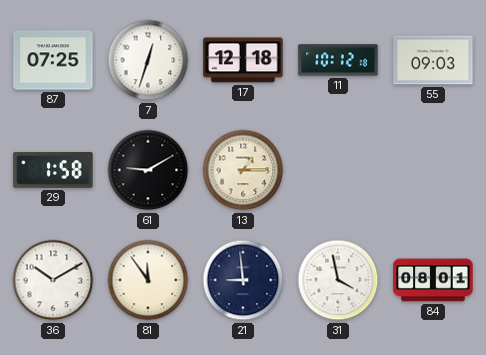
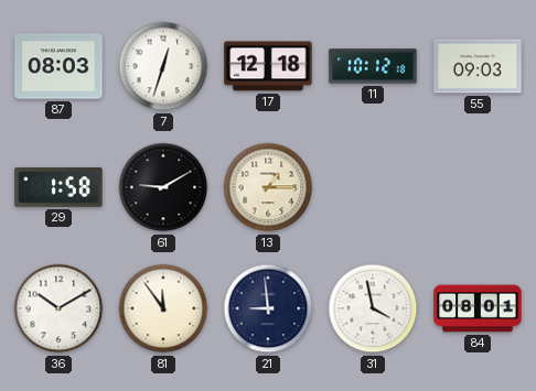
87: 07:25 -> 08:03
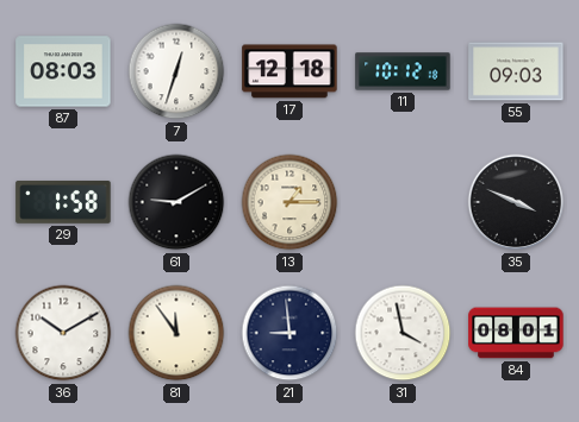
35: none -> 3:49
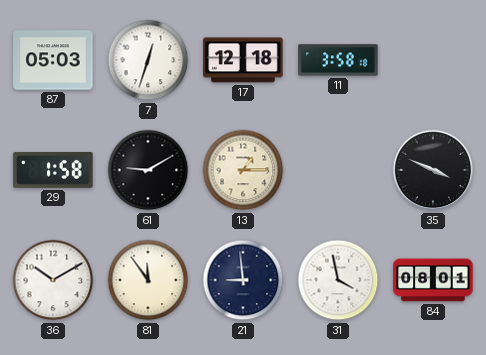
87: 08:03 -> 05:03
11: 10:12 -> 3:58
55: 09:03 -> none
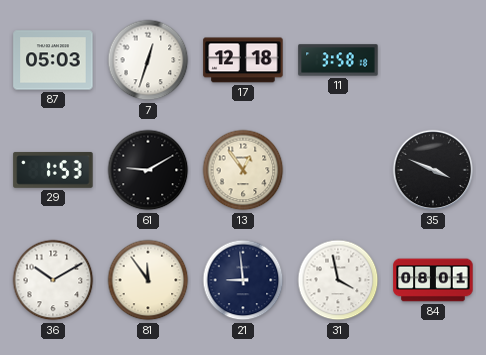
29: 1:58 -> 1:53
13: 1:15 -> 12:54
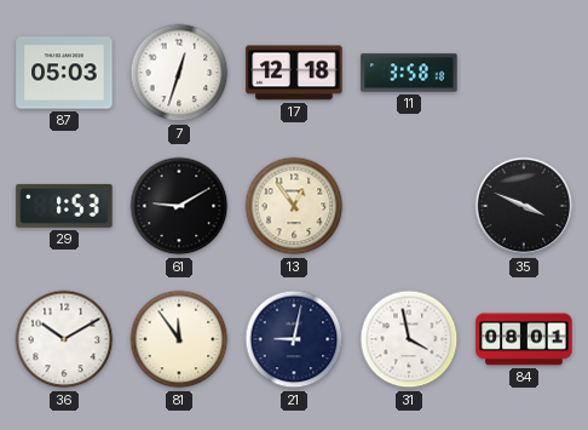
21: 8:59 -> 9:02
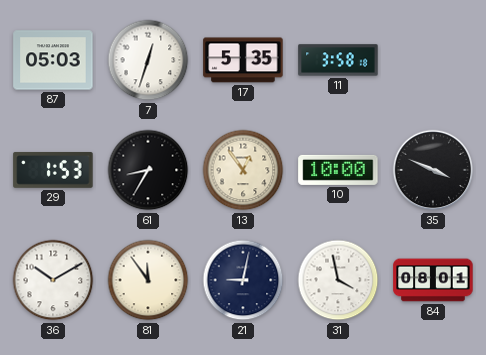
17: 12:18 -> 5:35
61: 9:10 -> 8:35
10: none -> 10:00
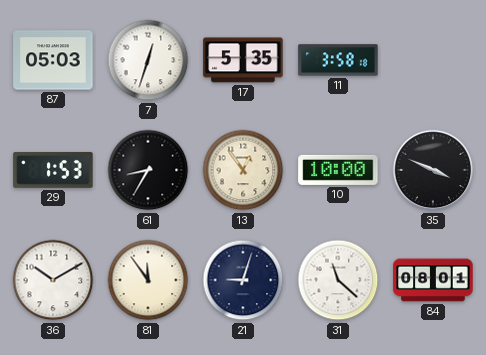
21: 9:02 -> 9:03
31: 3:58 -> 11:22
